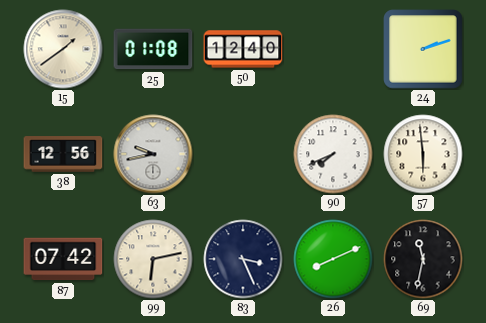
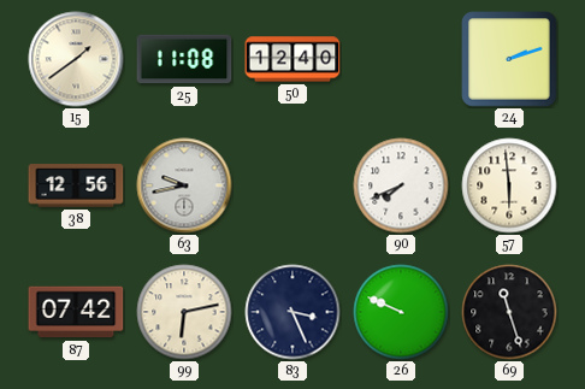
25: 01:08 -> 11:08
26: 8:11 -> 9:49
69: 11:32 -> 11:27
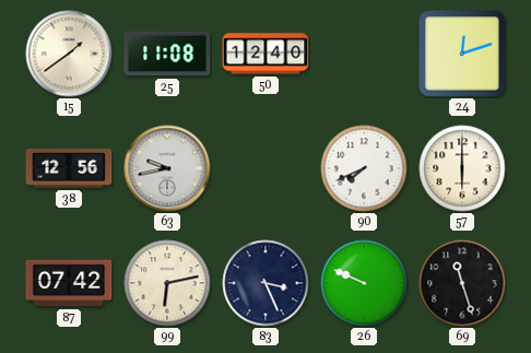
24: 2:12 -> 12:12
57: 5:59 -> 6:00
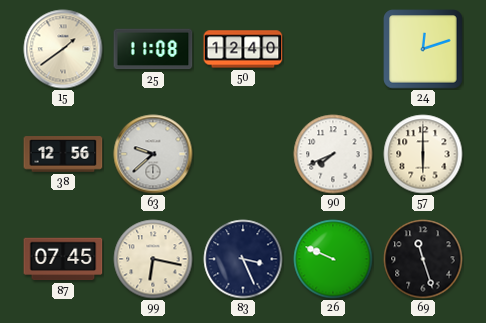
63: 9:43 -> 9:38
87: 07:42 -> 07:45
99: 6:13 -> 6:17
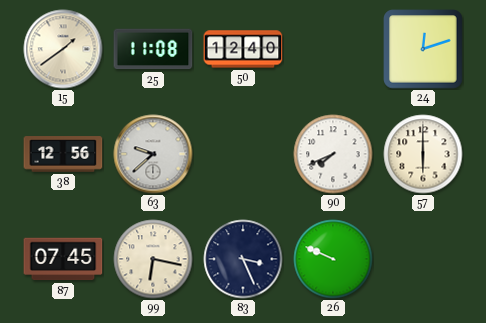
69: 11:27 -> none
